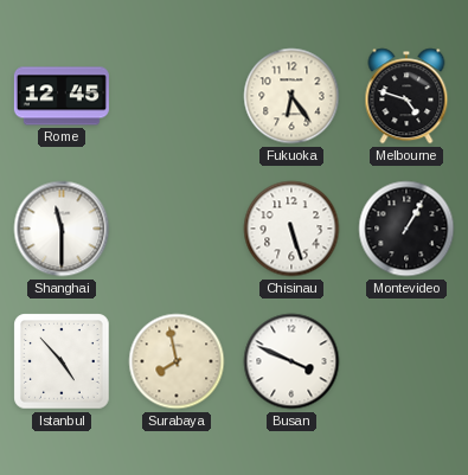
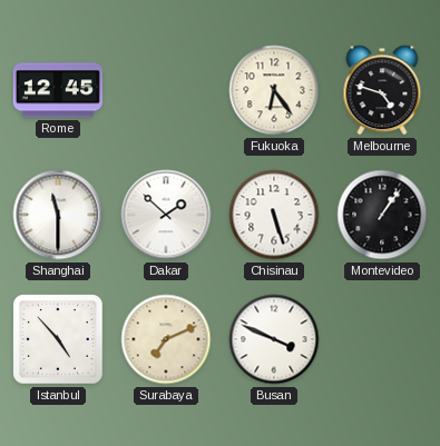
Dakar: none -> 1:52
Montevideo: 1:05 -> 1:06
Surabaya: 7:58 -> 7:11
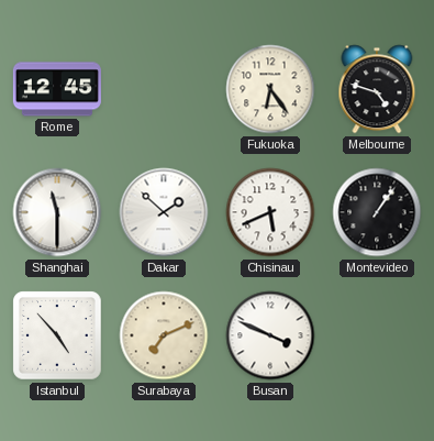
Chisinau: 5:27 -> 5:41
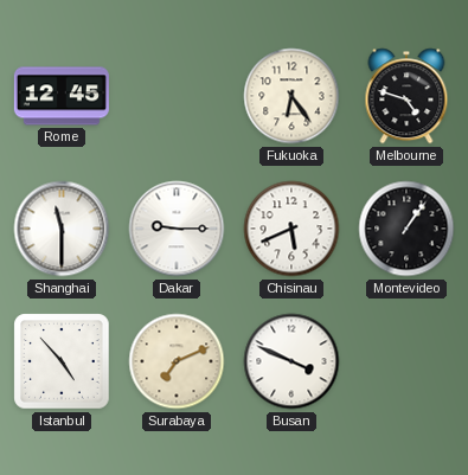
Dakar: 1:52 -> 9:15
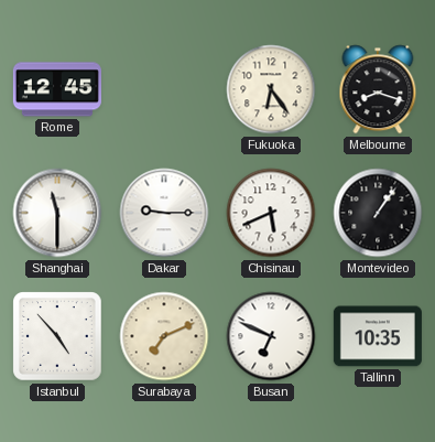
Melbourne: 4:48 -> 8:18
Busan: 3:49 -> 6:49
Tallinn: none -> 10:35
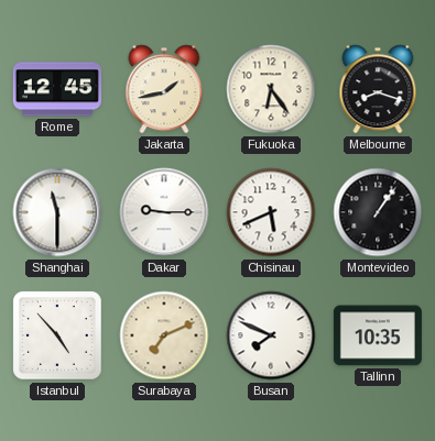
Jakarta: none -> 1:43
Busan: 6:49 -> 7:49
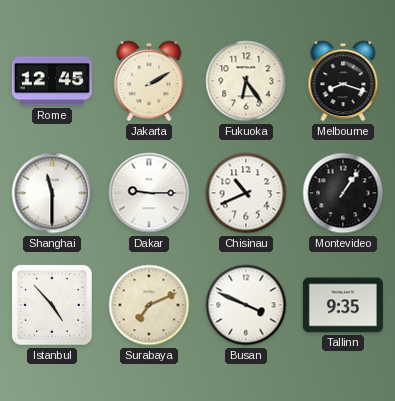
Jakarta: 1:43 -> 2:10
Chisinau: 5:41 -> 10:41
Busan: 7:49 -> 3:49
Tallinn: 10:35 -> 9:35
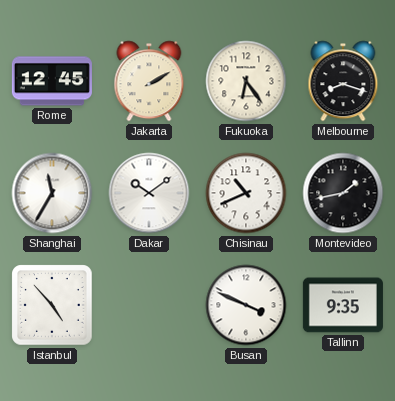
Shanghai: 11:30 -> 11:35
Dakar: 9:15 -> 10:09
Montevideo: 1:06 -> 1:43
Surabaya: 7:11 -> none
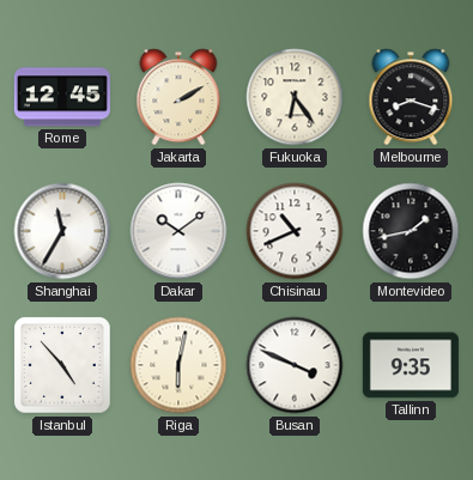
Riga: none -> 6:02
